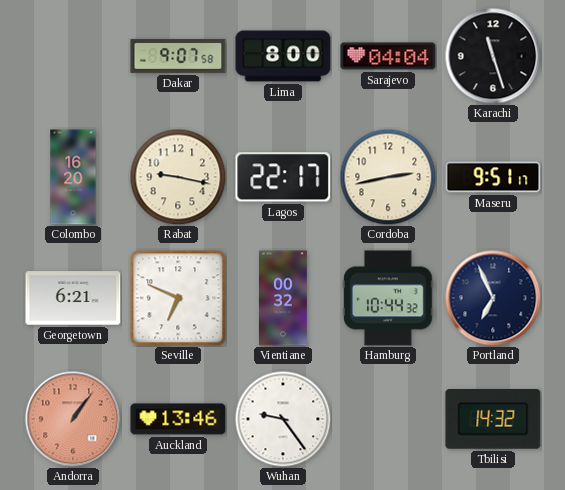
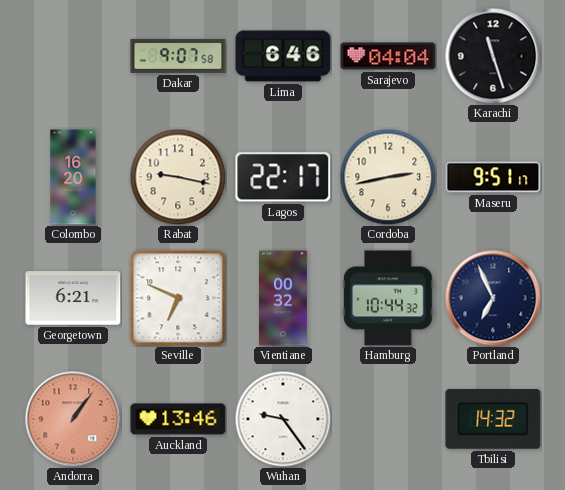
Lima: 8:00 -> 6:46
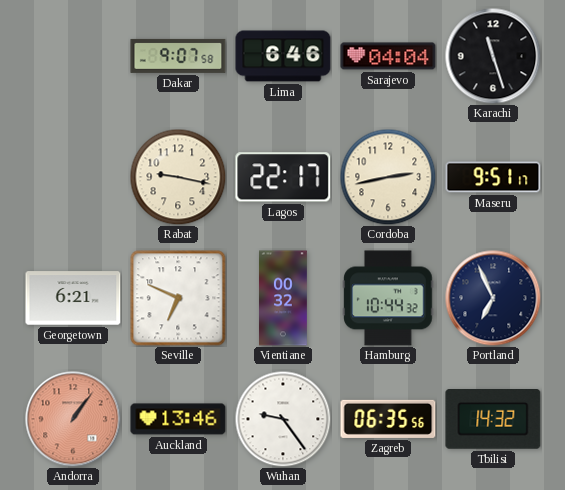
Colombo: 16:20 -> none
Zagreb: none -> 06:35
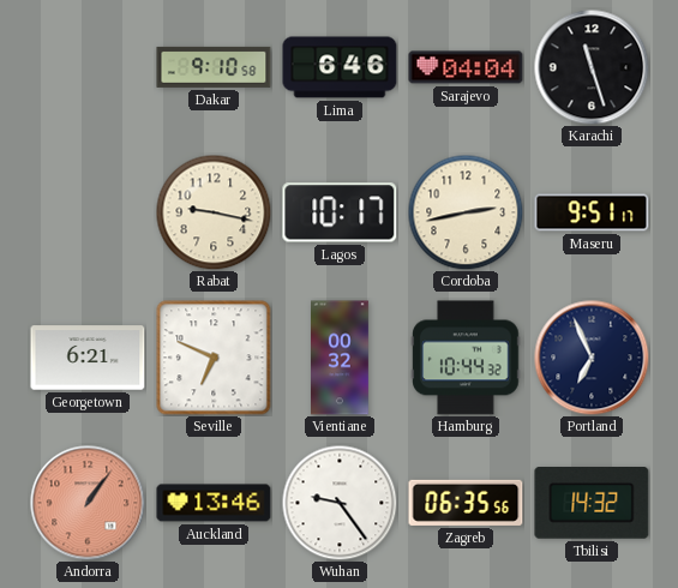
Dakar: 9:07 -> 9:10
Lagos: 22:17 -> 10:17
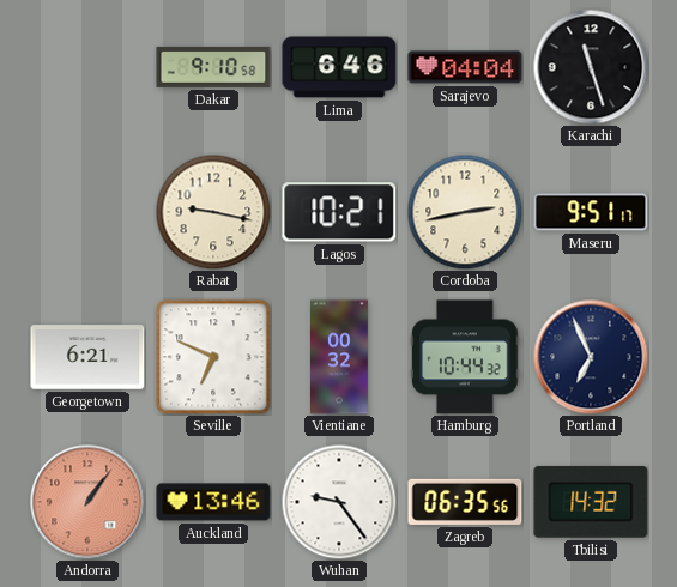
Lagos: 10:17 -> 10:21
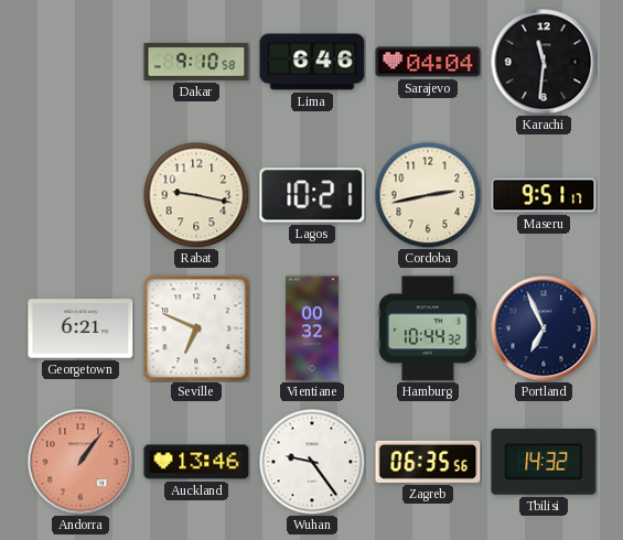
Karachi: 11:27 -> 11:31
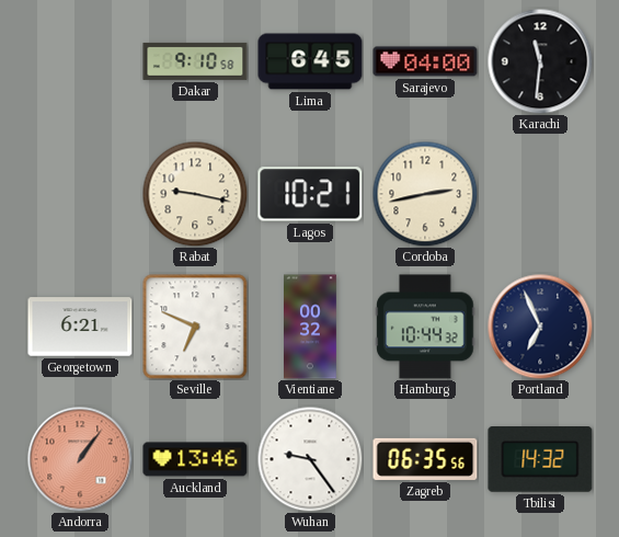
Lima: 6:46 -> 6:45
Sarajevo: 04:04 -> 04:00
Maseru: 9:51 -> none
